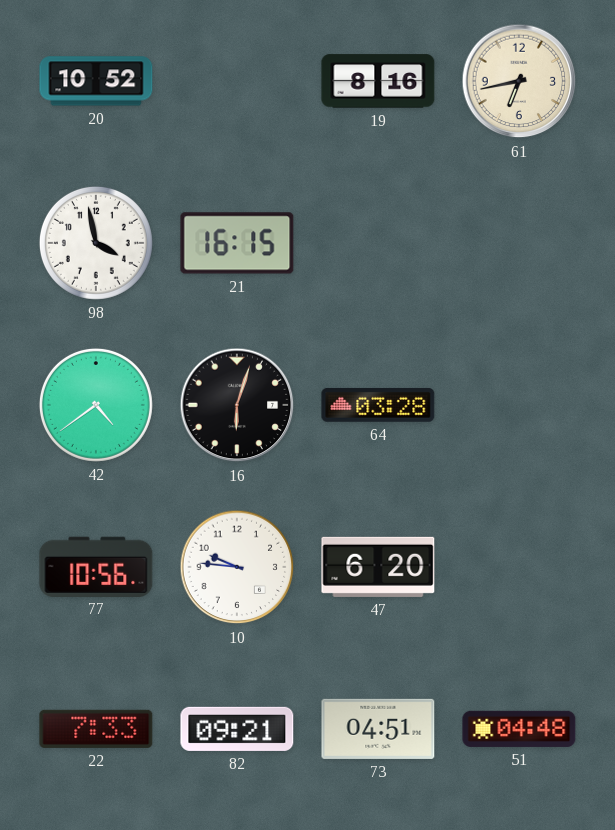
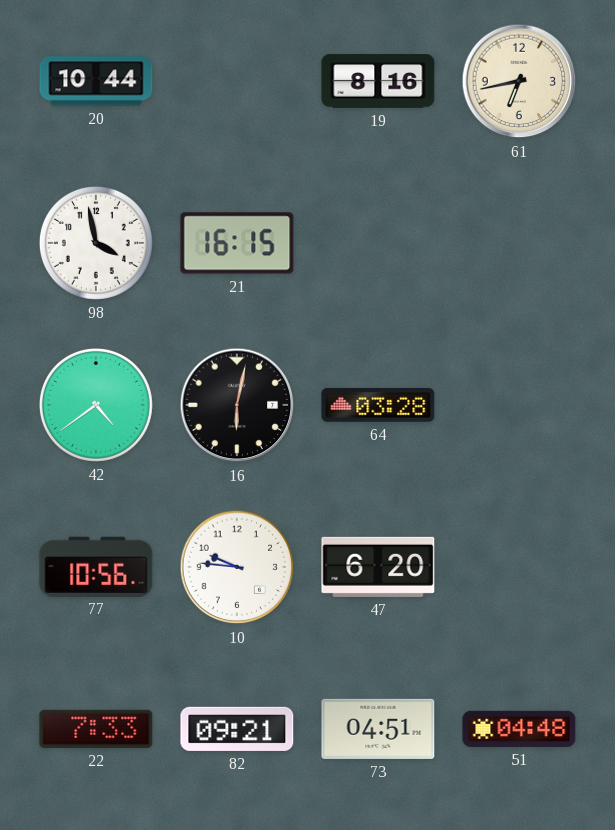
20: 10:52 -> 10:44
16: 6:03 -> 6:02
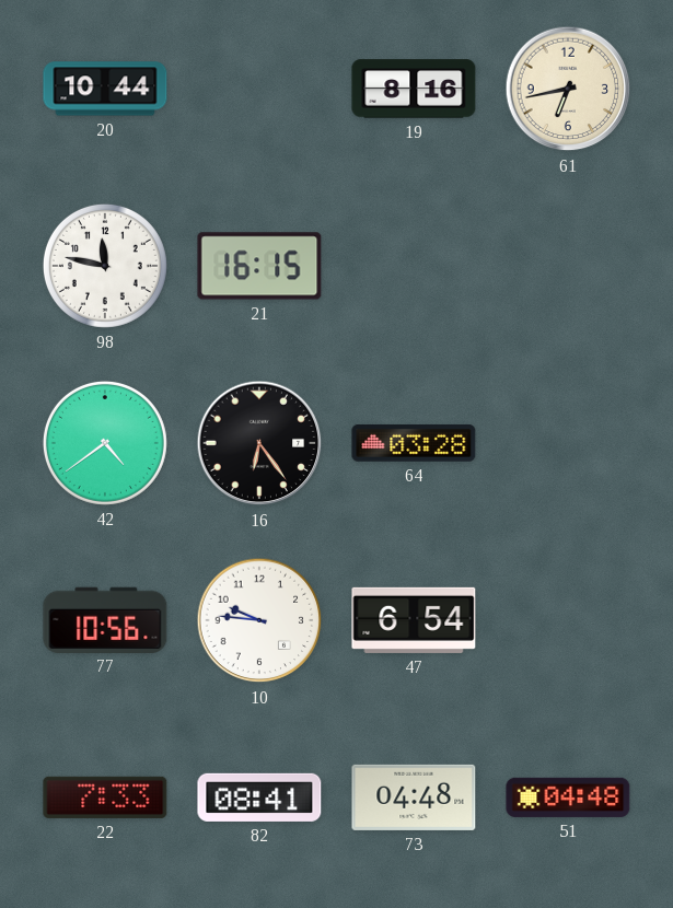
98: 3:58 -> 11:47
16: 6:02 -> 6:24
47: 6:20 -> 6:54
82: 09:21 -> 08:41
73: 04:51 -> 04:48
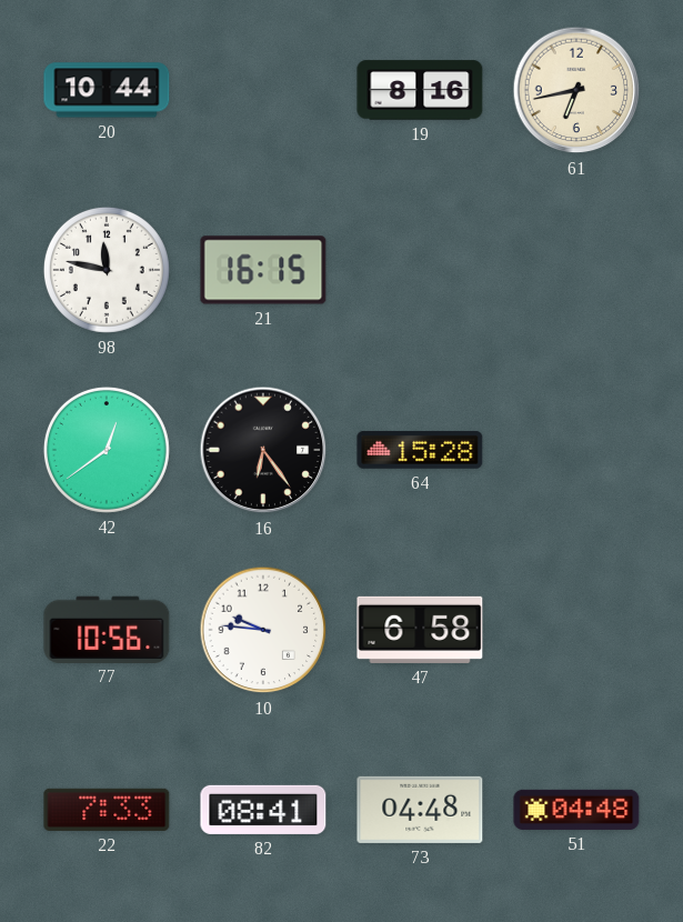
42: 4:39 -> 12:39
64: 03:28 -> 15:28
47: 6:54 -> 6:58
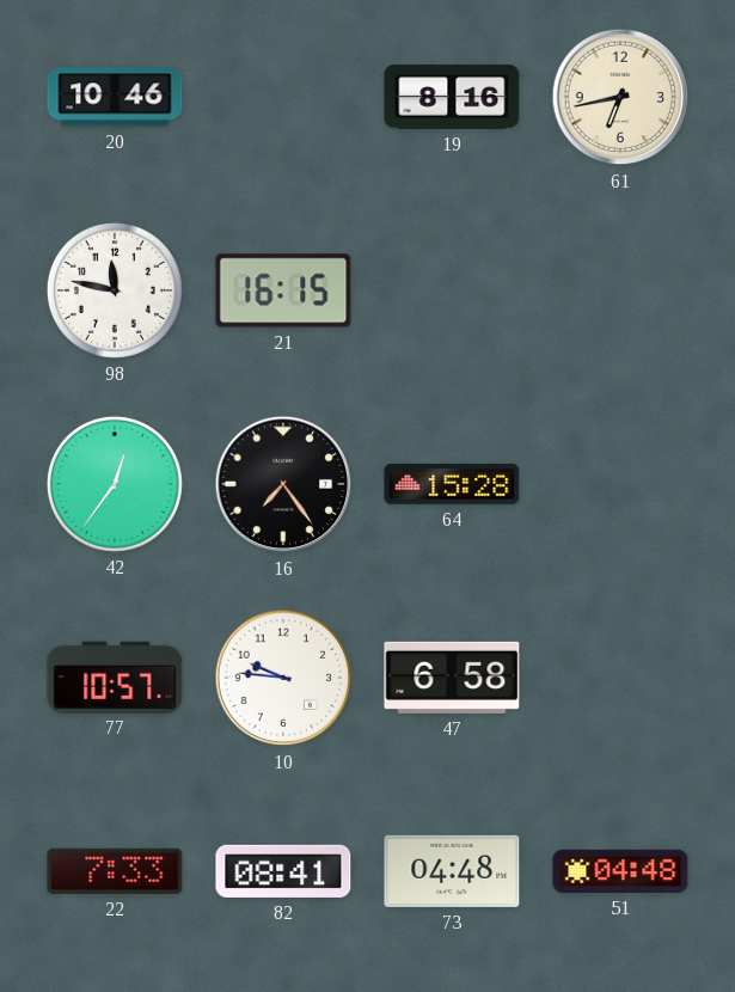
20: 10:44 -> 10:46
42: 12:39 -> 12:36
16: 6:24 -> 7:24
77: 10:56 -> 10:57
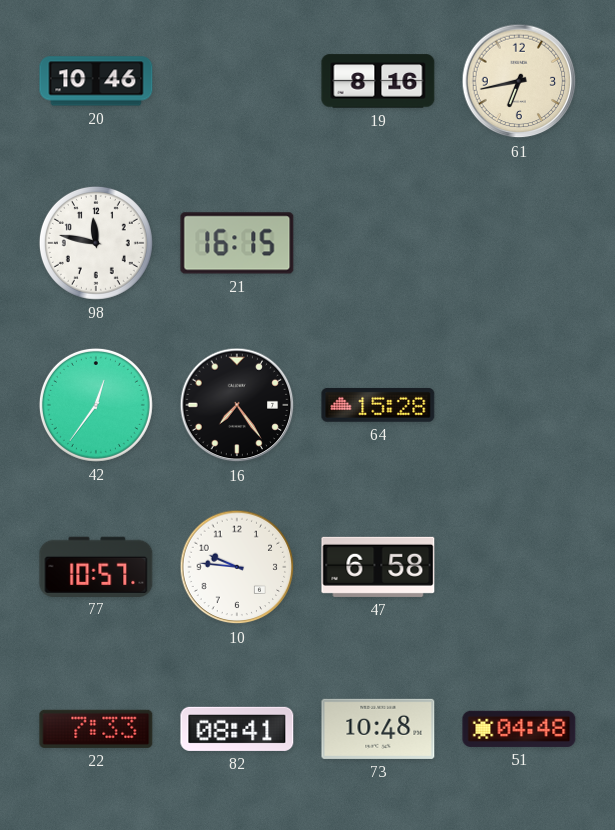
73: 04:48 -> 10:48
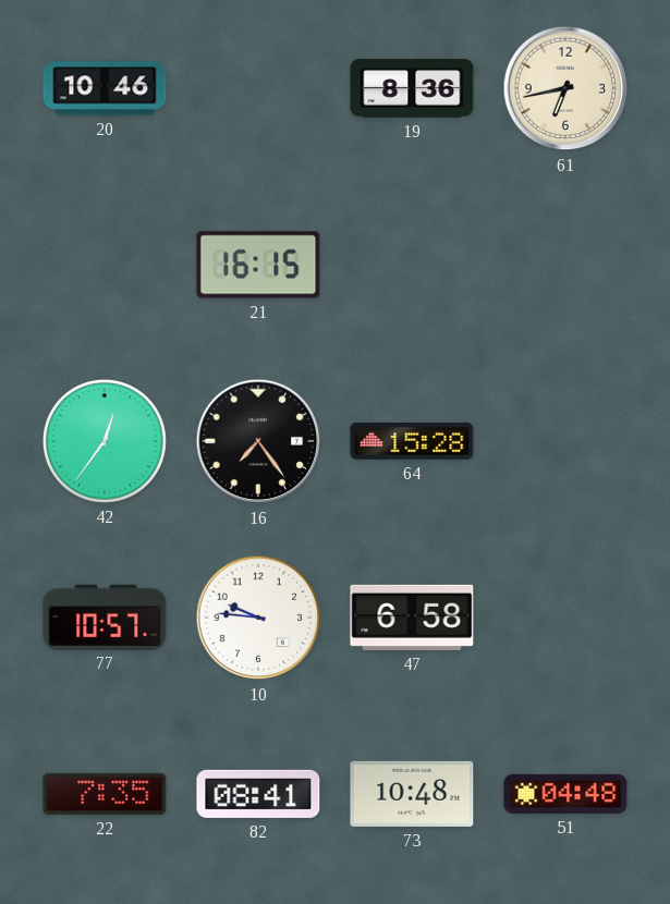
19: 8:16 -> 8:36
98: 11:47 -> none
22: 7:33 -> 7:35
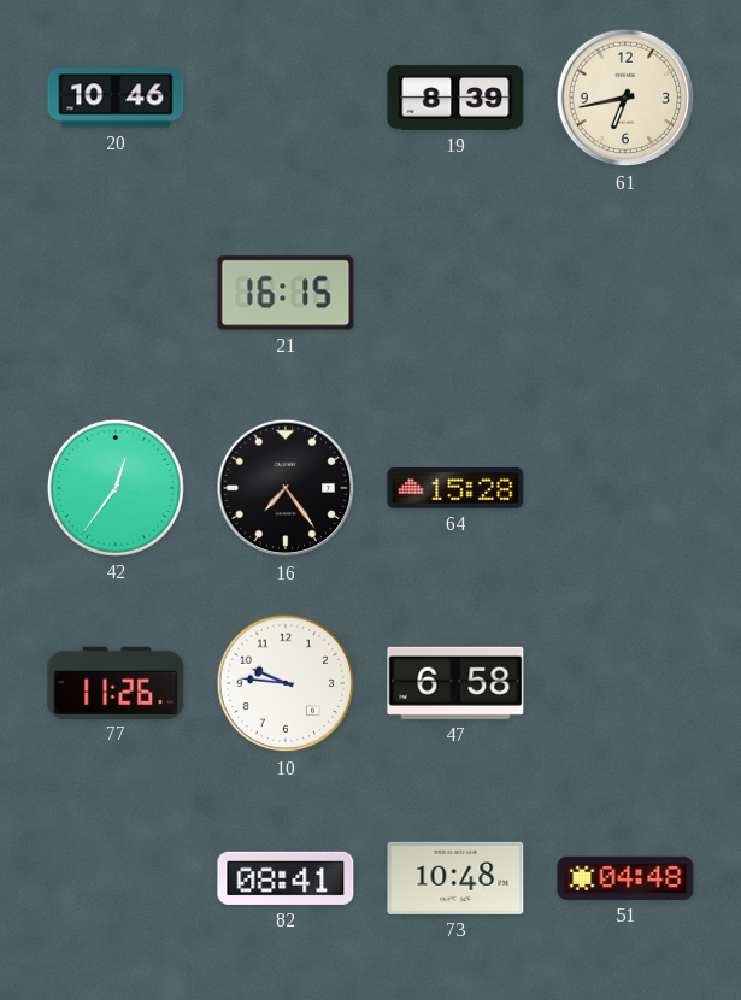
19: 8:36 -> 8:39
77: 10:57 -> 11:26
22: 7:35 -> none
